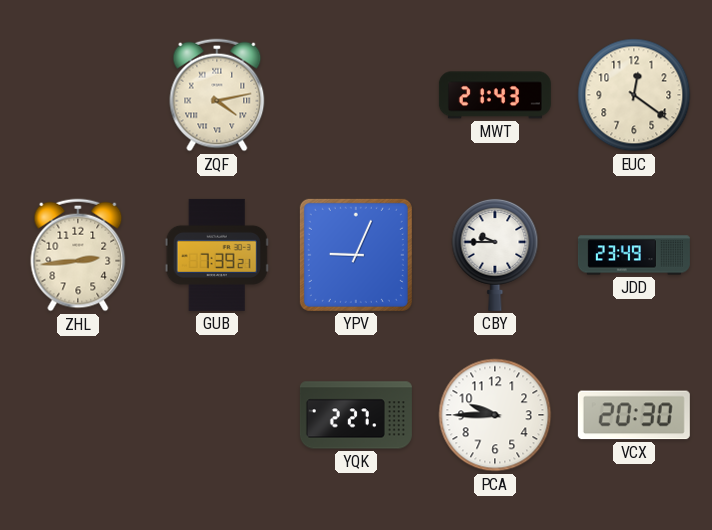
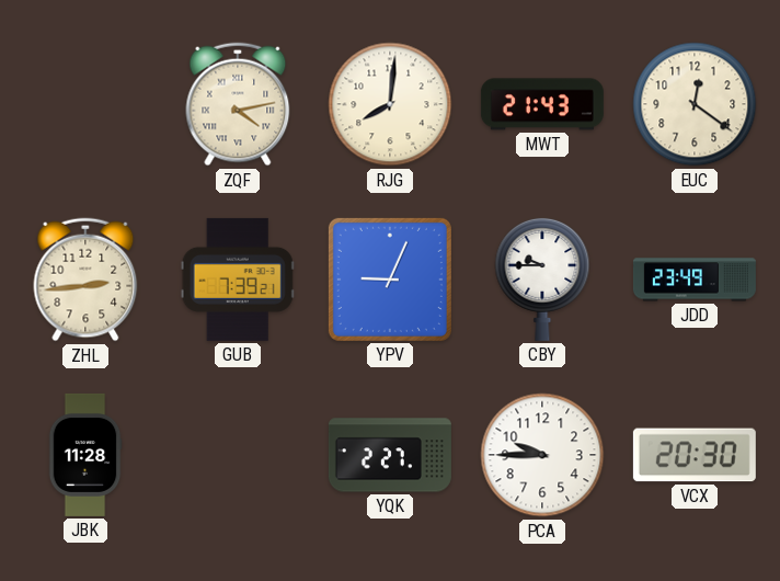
RJG: none -> 8:01
JBK: none -> 11:28
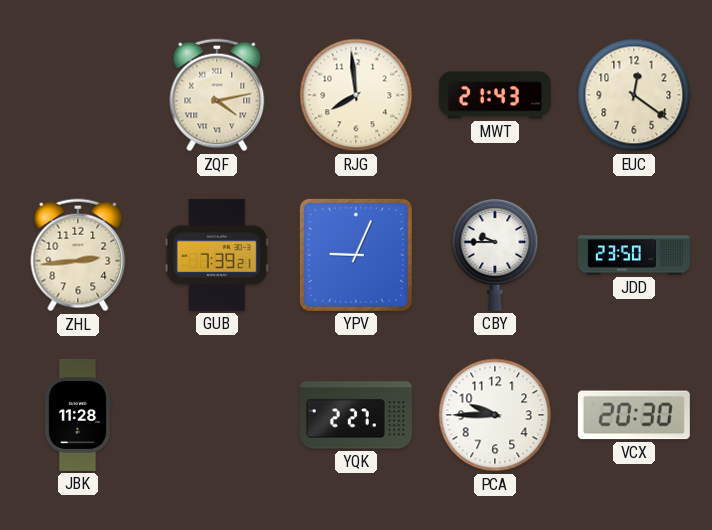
RJG: 8:01 -> 7:59
JDD: 23:49 -> 23:50
